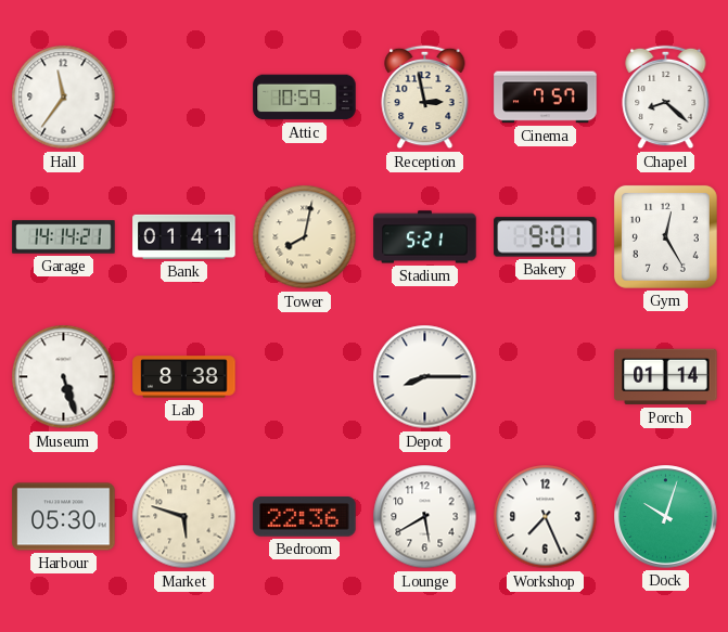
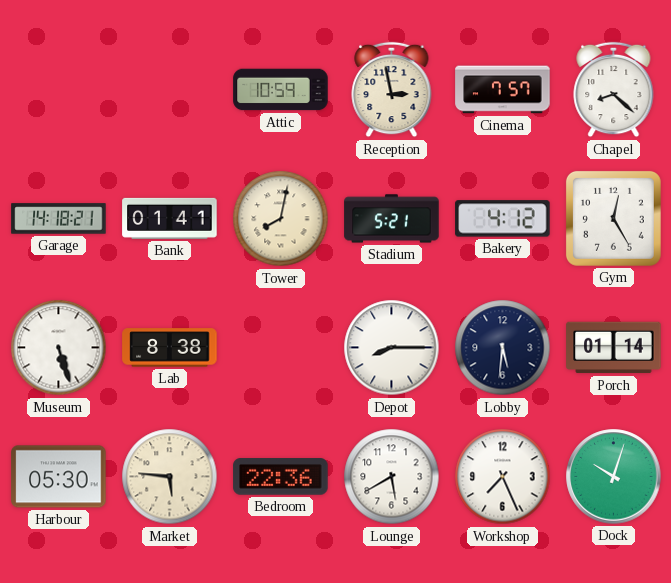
Hall: 11:36 -> none
Garage: 14:14 -> 14:18
Bakery: 9:01 -> 4:12
Lobby: none -> 5:31
Market: 5:48 -> 5:46
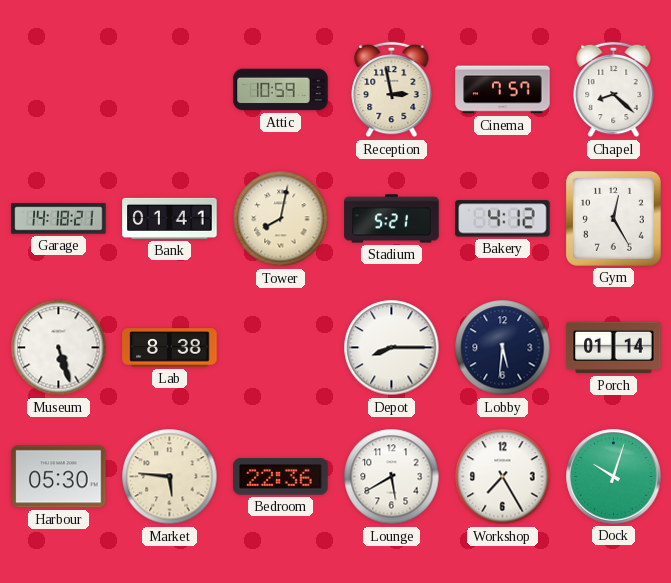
Workshop: 7:26 -> 7:25
